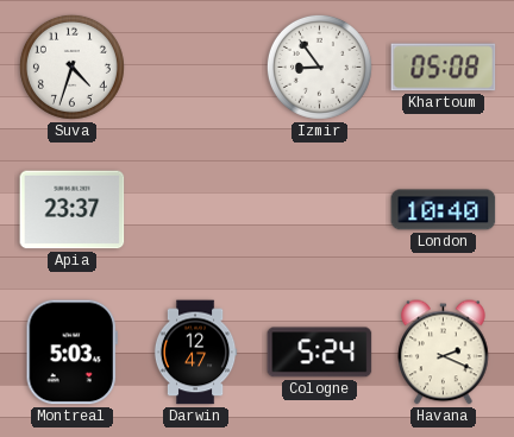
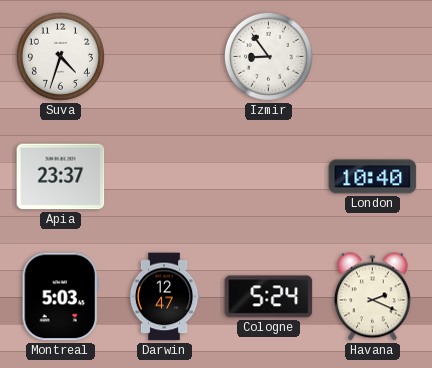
Khartoum: 05:08 -> none
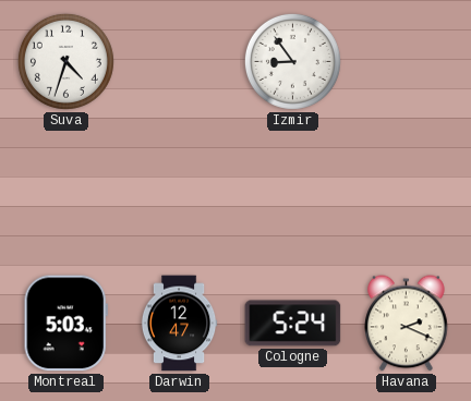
Apia: 23:37 -> none
London: 10:40 -> none
